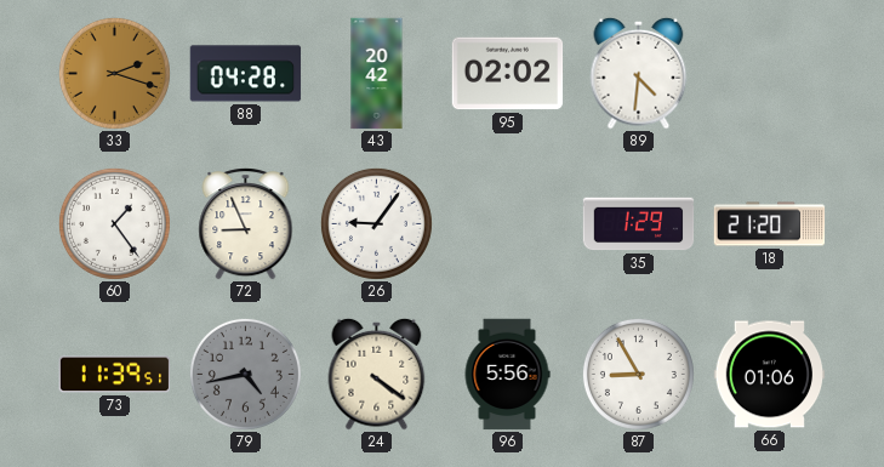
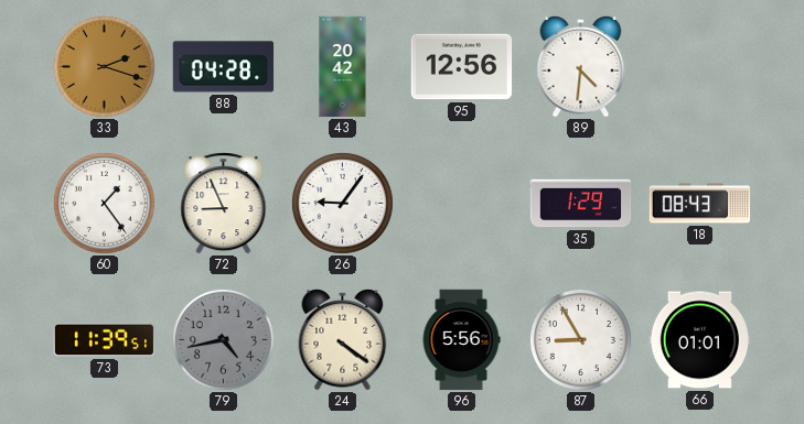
95: 02:02 -> 12:56
18: 21:20 -> 08:43
66: 01:06 -> 01:01
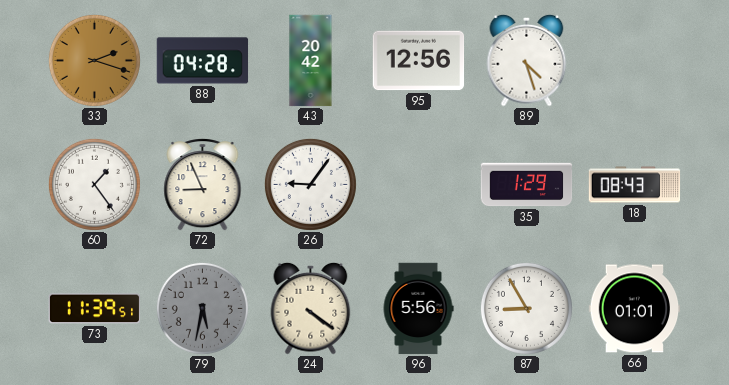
89: 4:31 -> 4:27
79: 4:43 -> 5:32
